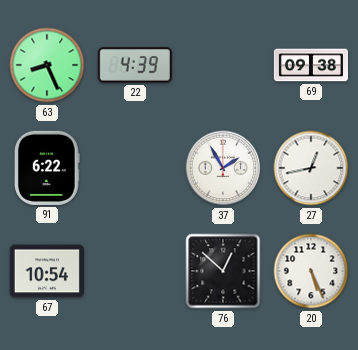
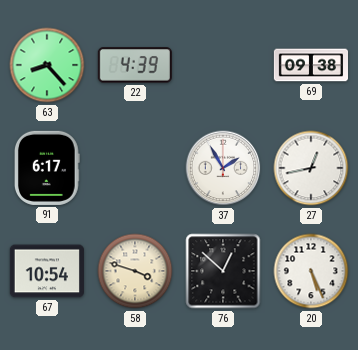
63: 8:26 -> 8:23
91: 6:22 -> 6:17
58: none -> 3:48
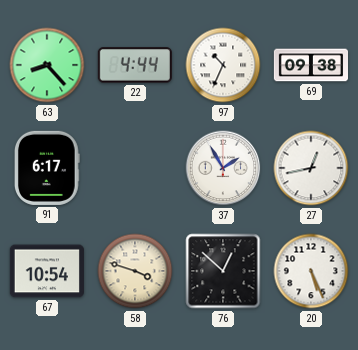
22: 4:39 -> 4:44
97: none -> 10:34
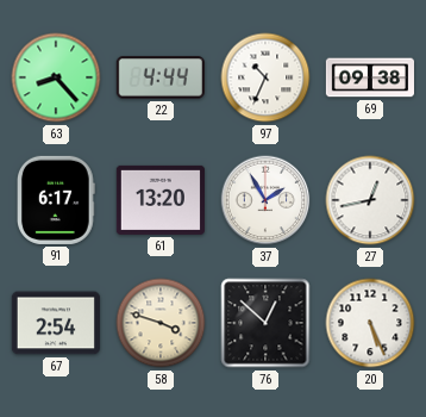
61: none -> 13:20
67: 10:54 -> 2:54
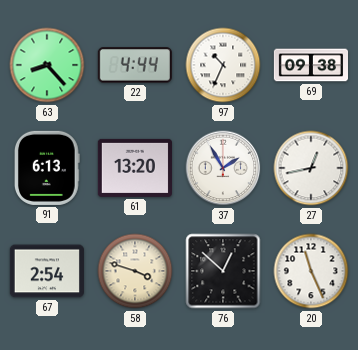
91: 6:17 -> 6:13
20: 5:26 -> 11:26
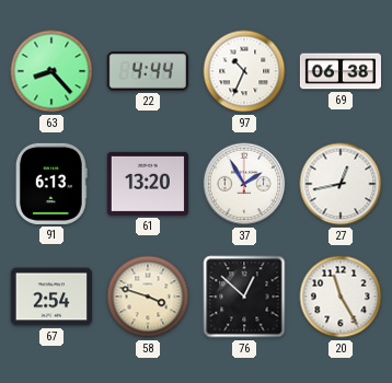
69: 09:38 -> 06:38
20: 11:26 -> 11:25
